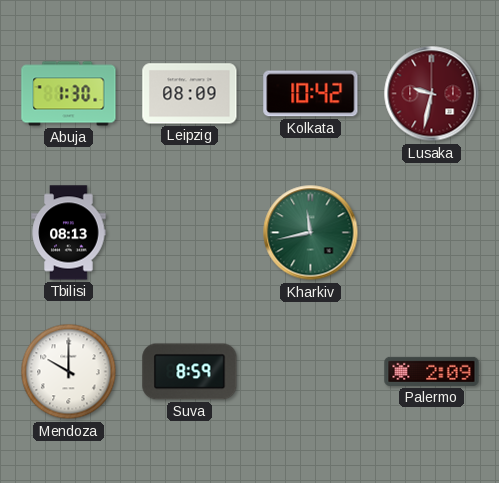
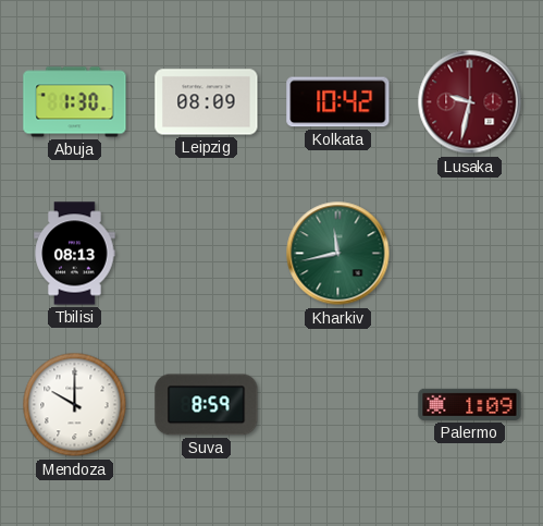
Palermo: 2:09 -> 1:09
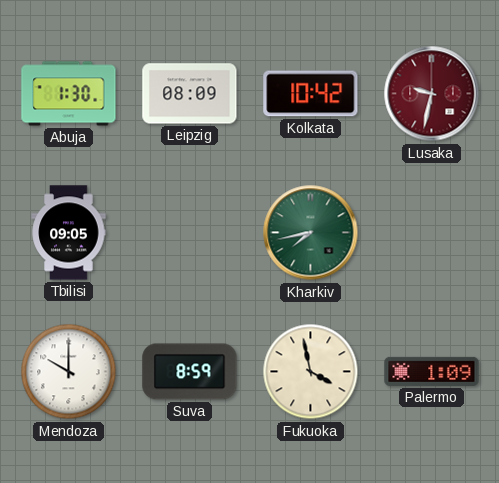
Tbilisi: 08:13 -> 09:05
Kharkiv: 11:43 -> 7:43
Fukuoka: none -> 3:58
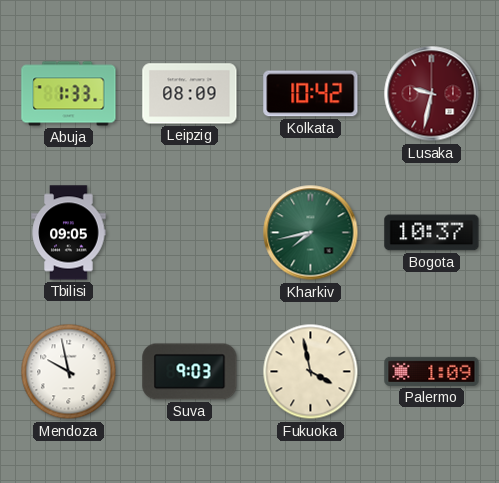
Abuja: 1:30 -> 1:33
Bogota: none -> 10:37
Mendoza: 10:00 -> 9:58
Suva: 8:59 -> 9:03
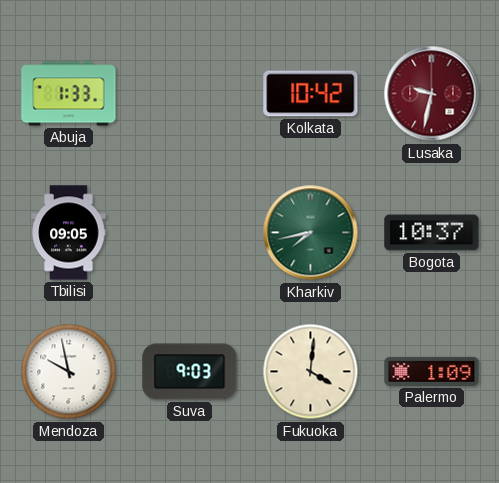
Leipzig: 08:09 -> none
Fukuoka: 3:58 -> 4:01
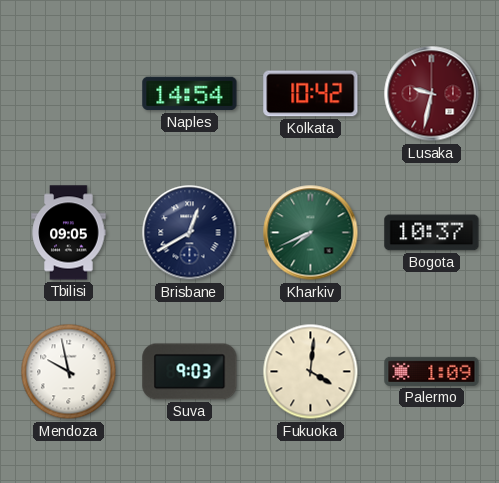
Abuja: 1:33 -> none
Naples: none -> 14:54
Brisbane: none -> 12:40
Kharkiv: 7:43 -> 7:41
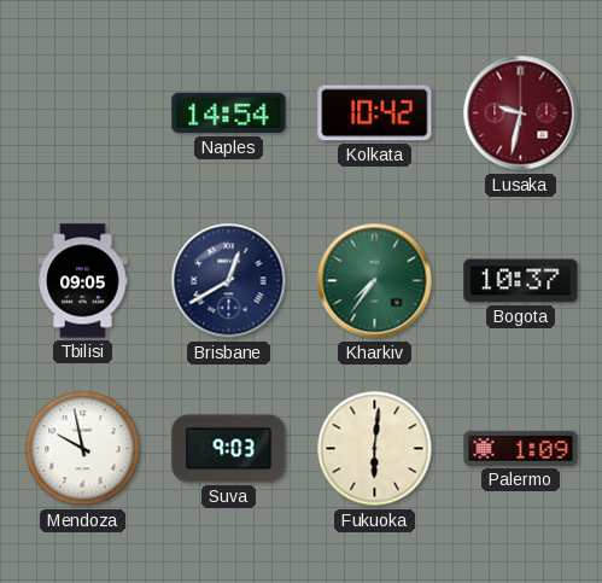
Kharkiv: 7:41 -> 7:36
Fukuoka: 4:01 -> 6:01
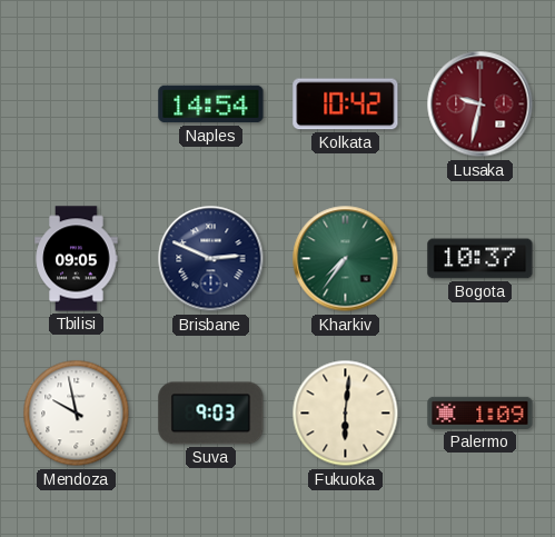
Brisbane: 12:40 -> 2:49
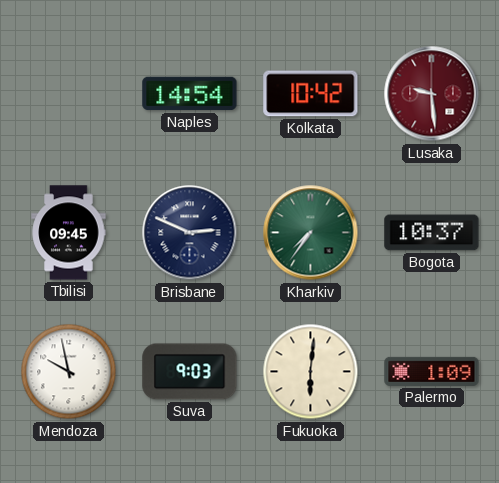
Lusaka: 9:32 -> 9:29
Tbilisi: 09:05 -> 09:45
